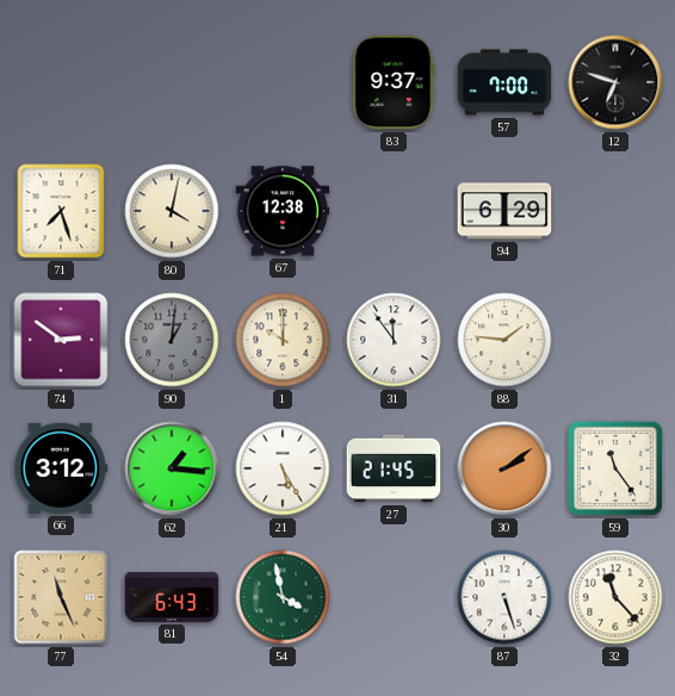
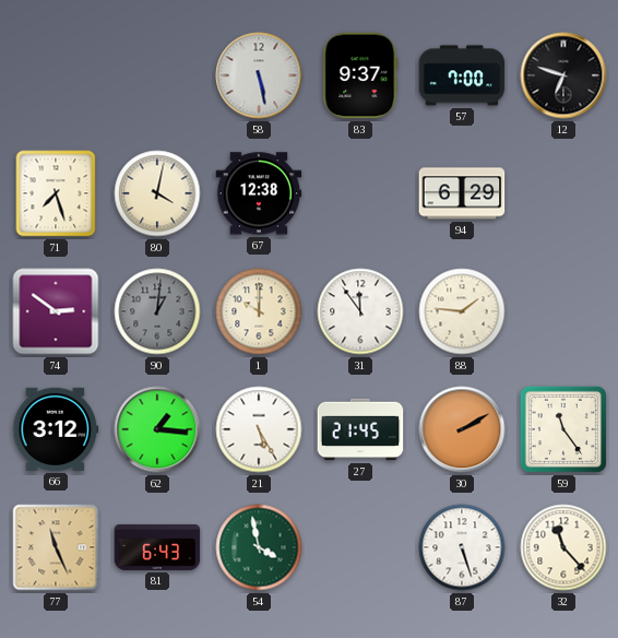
58: none -> 5:28
30: 2:09 -> 2:10
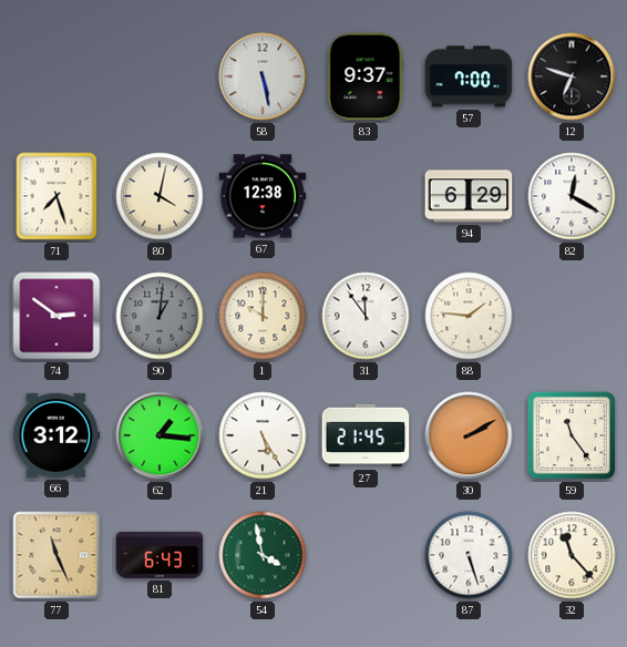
82: none -> 12:20
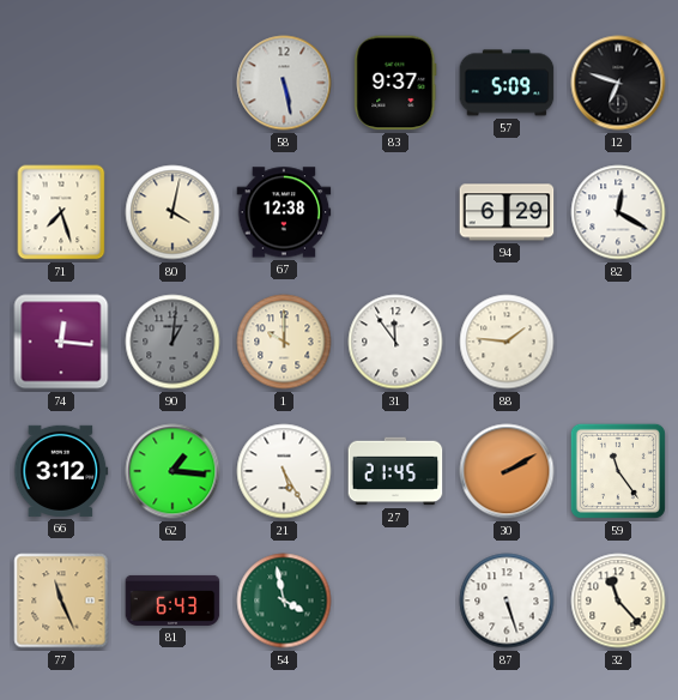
57: 7:00 -> 5:09
74: 2:51 -> 12:16
